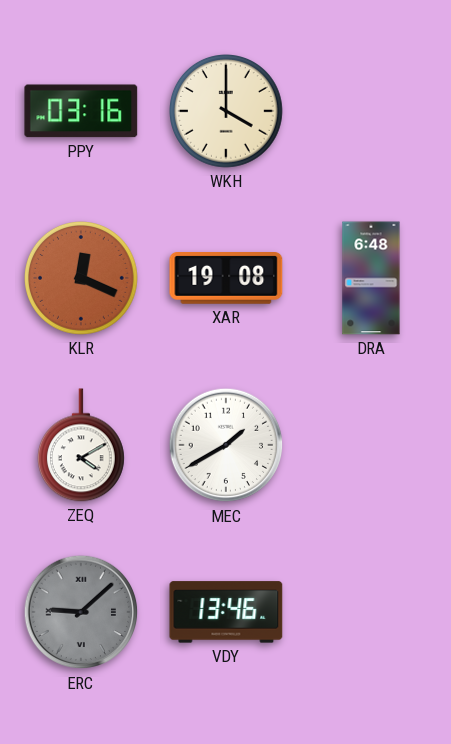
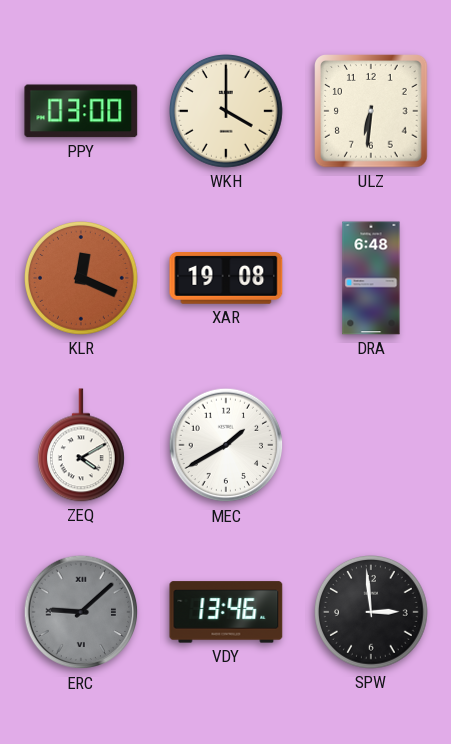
PPY: 03:16 -> 03:00
ULZ: none -> 6:31
SPW: none -> 2:59
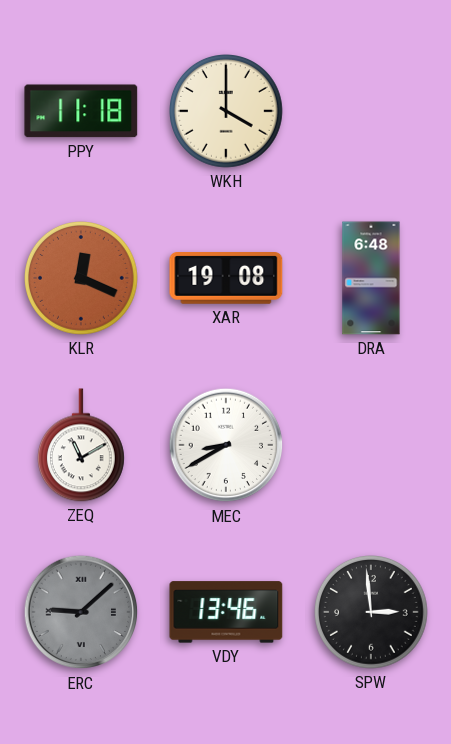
PPY: 03:00 -> 11:18
ULZ: 6:31 -> none
ZEQ: 4:10 -> 11:10
MEC: 1:40 -> 8:40
